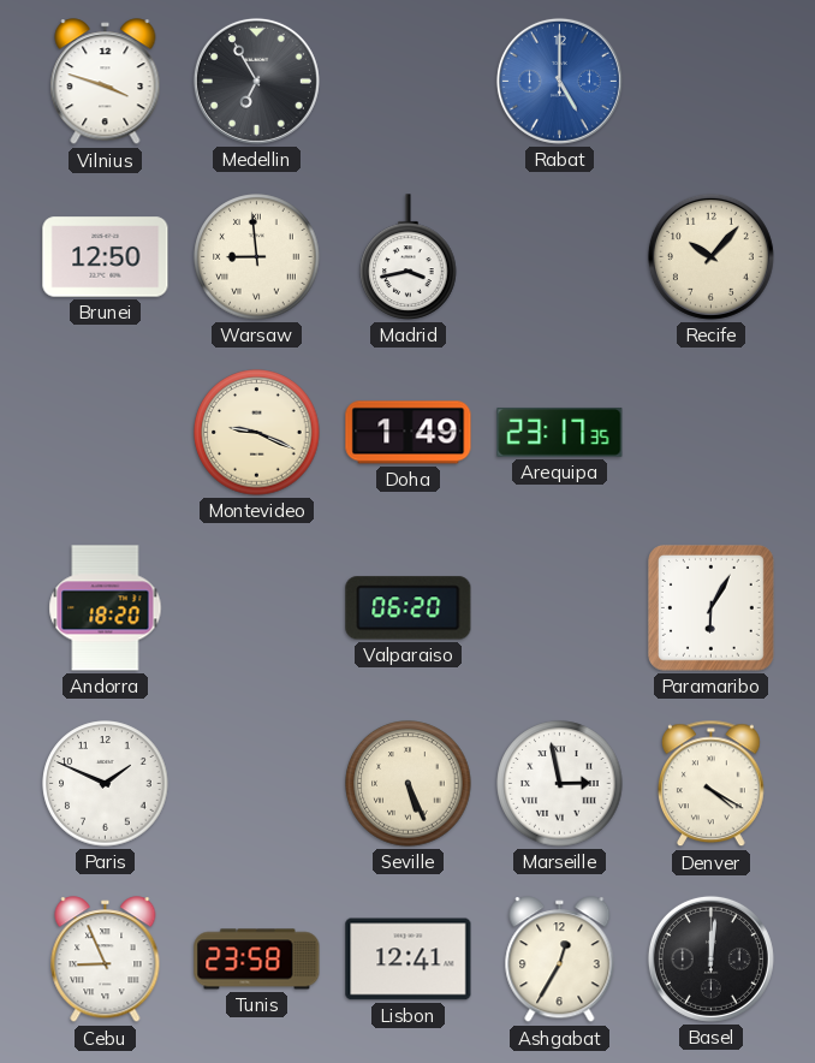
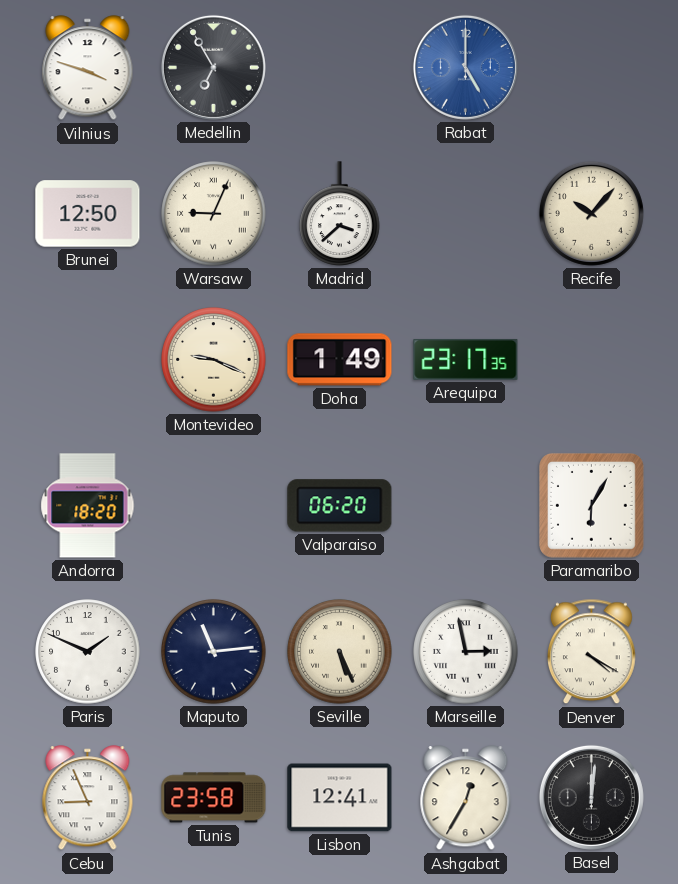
Warsaw: 8:59 -> 9:04
Madrid: 3:43 -> 3:38
Maputo: none -> 11:14
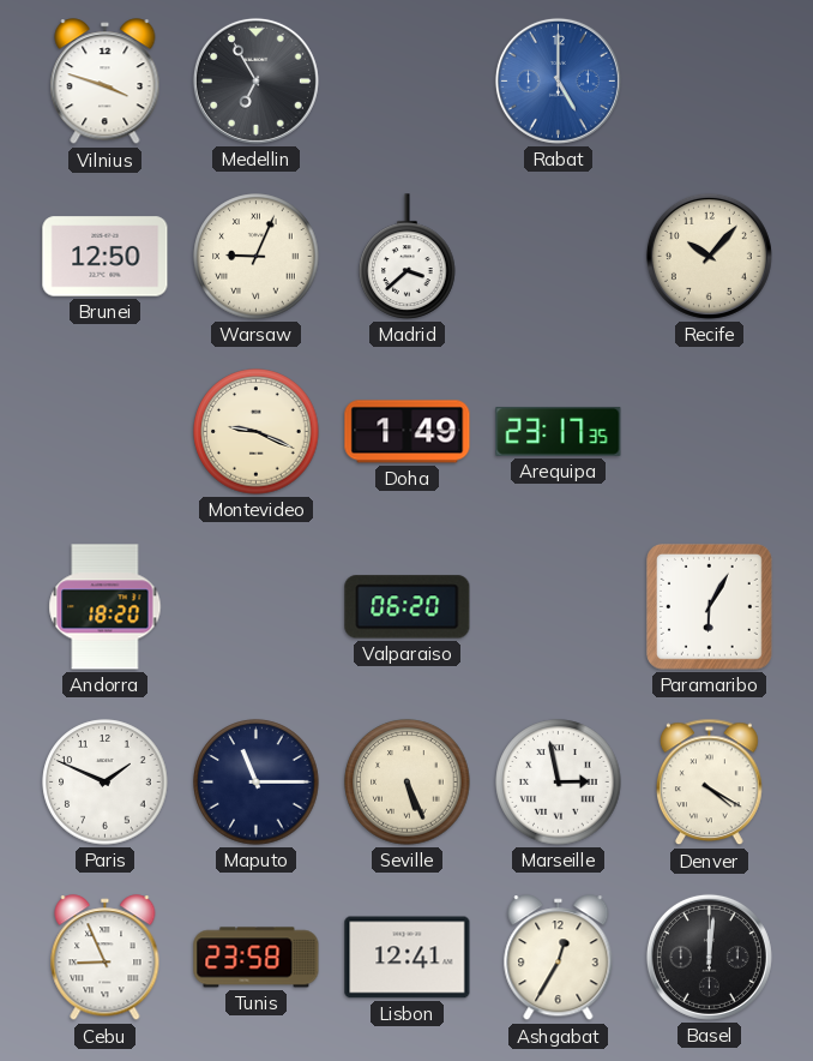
Maputo: 11:14 -> 11:15
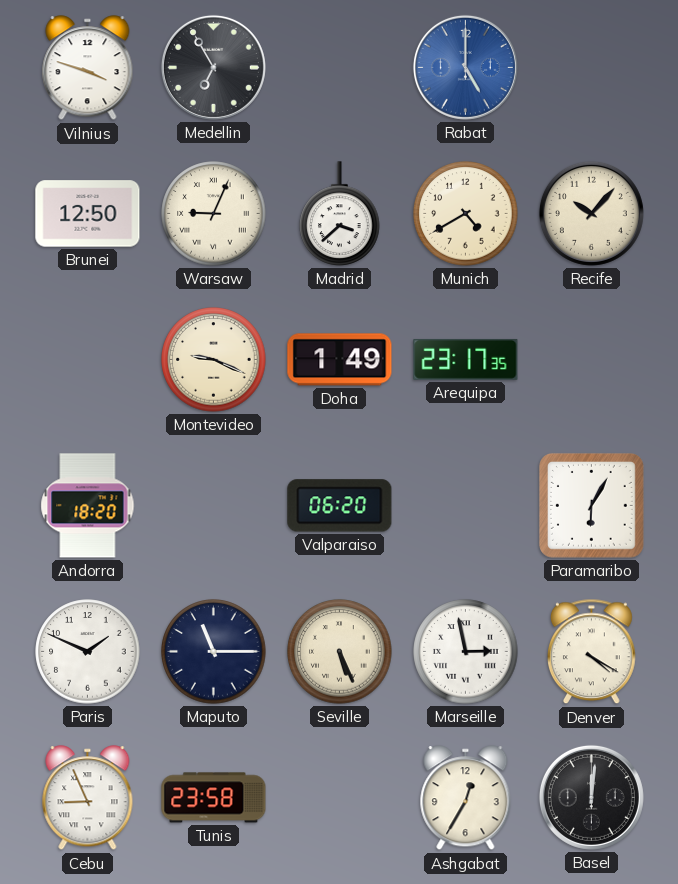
Munich: none -> 4:40
Lisbon: 12:41 -> none
